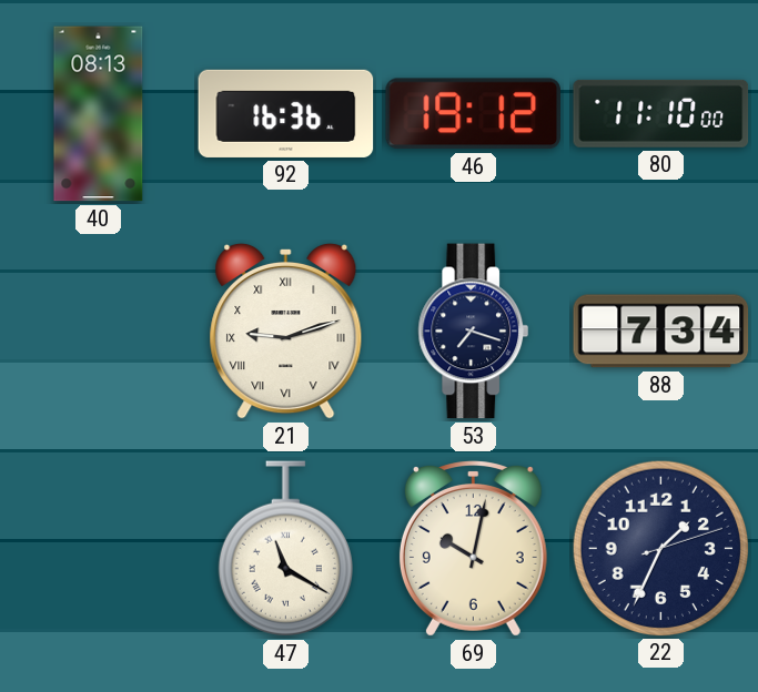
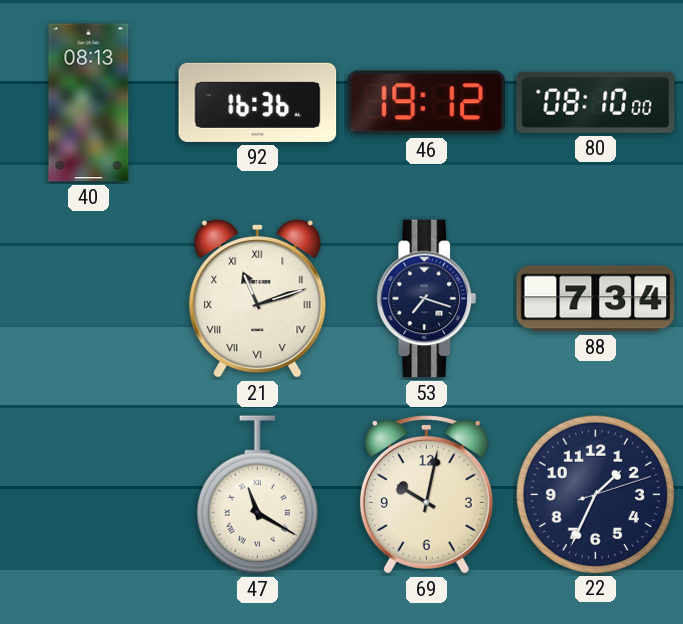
80: 11:10 -> 08:10
21: 9:12 -> 11:12
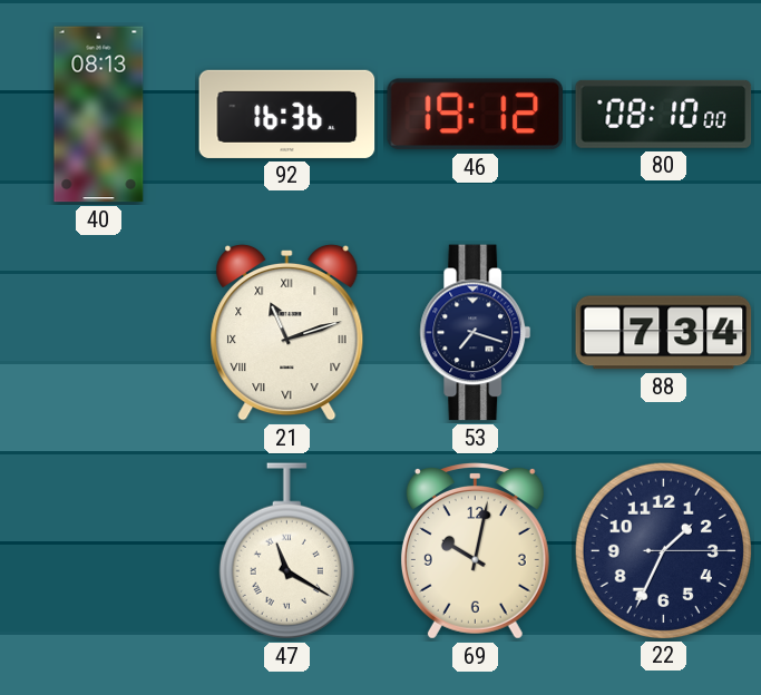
22: 1:34:12 -> 1:34:15
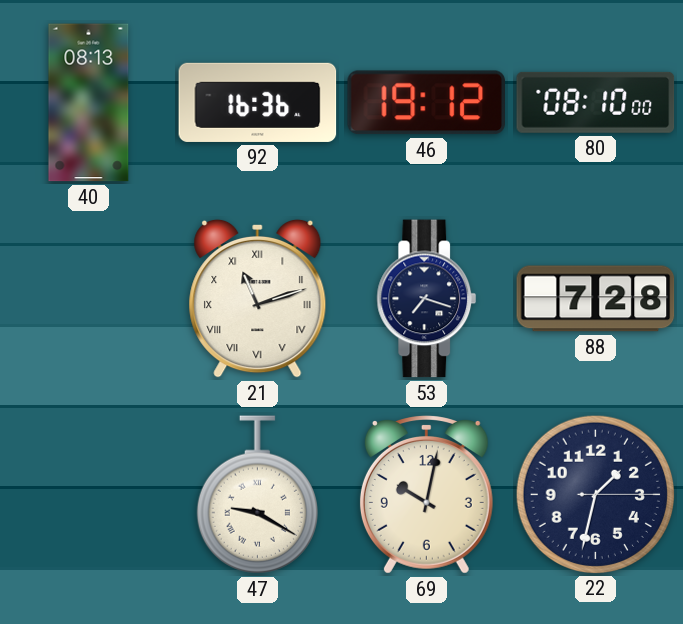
88: 7:34 -> 7:28
47: 11:20 -> 9:20
22: 1:34 -> 1:32
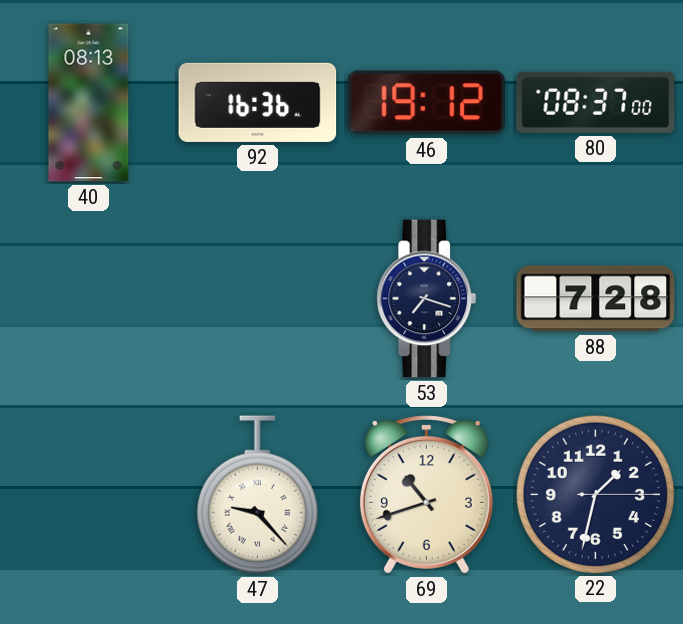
80: 08:10 -> 08:37
21: 11:12 -> none
47: 9:20 -> 9:23
69: 10:02 -> 10:42
